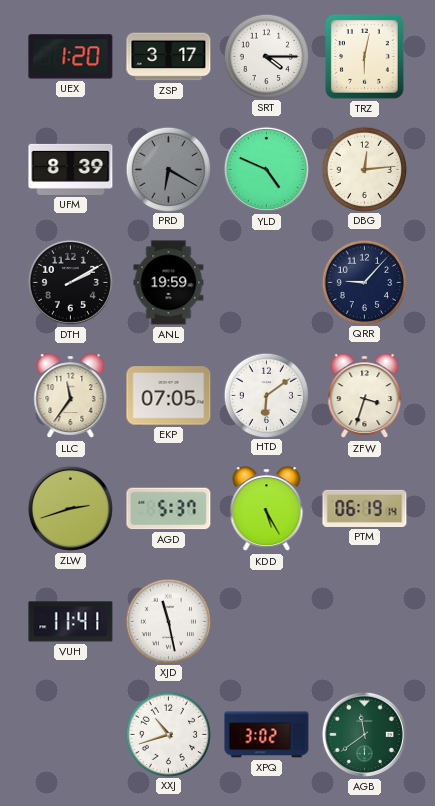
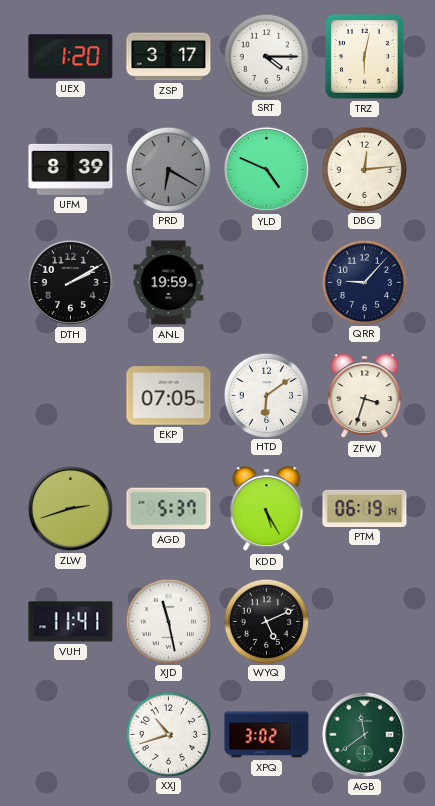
LLC: 11:36 -> none
WYQ: none -> 5:11
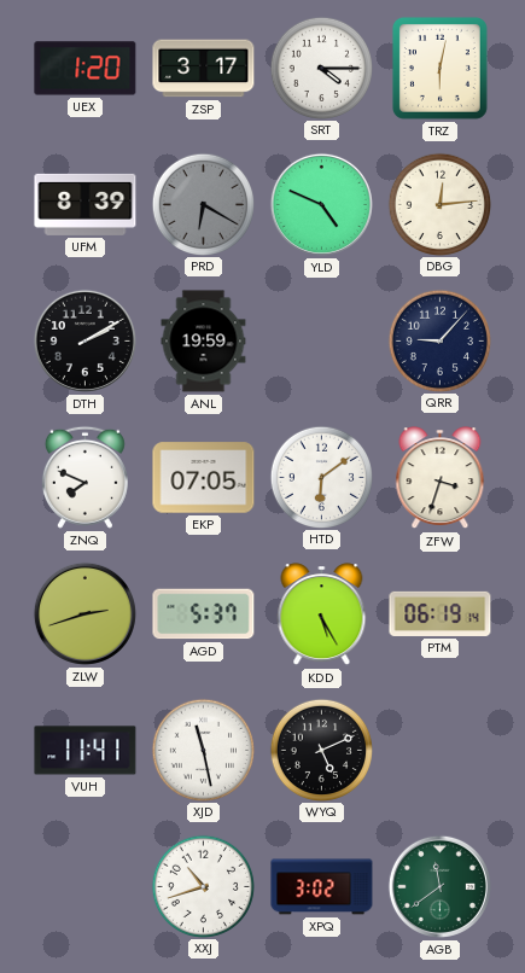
ZNQ: none -> 7:49
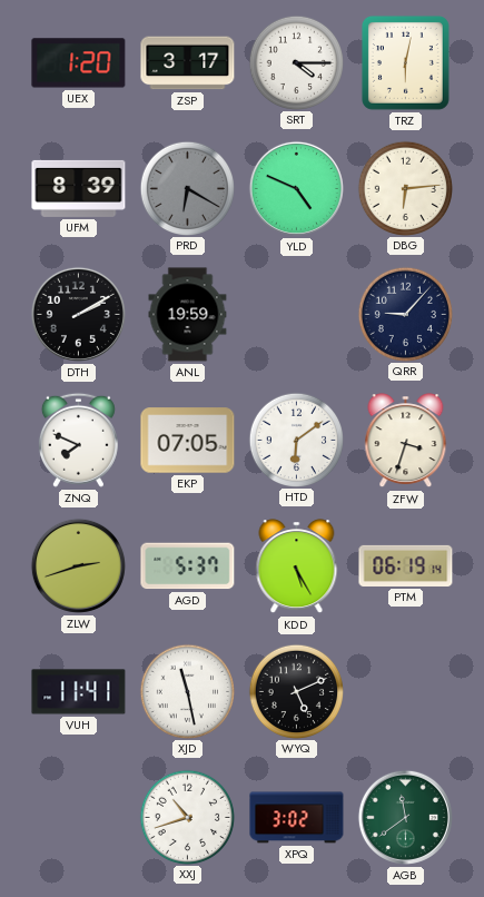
DBG: 12:14 -> 6:14
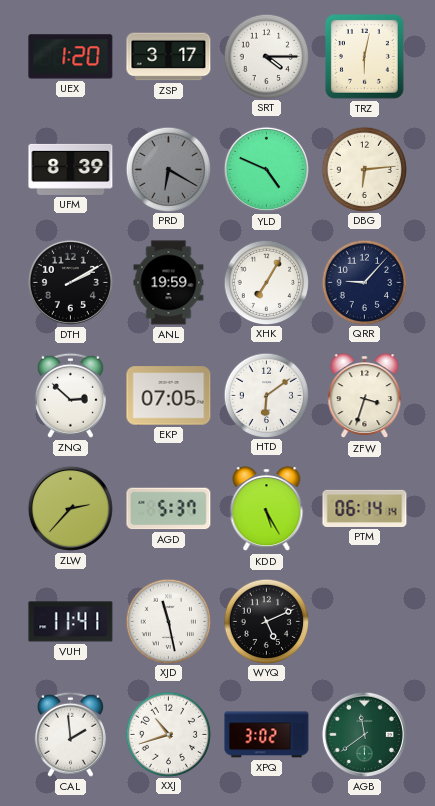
XHK: none -> 7:05
ZNQ: 7:49 -> 2:52
ZLW: 2:42 -> 2:37
PTM: 06:19 -> 06:14
CAL: none -> 1:59
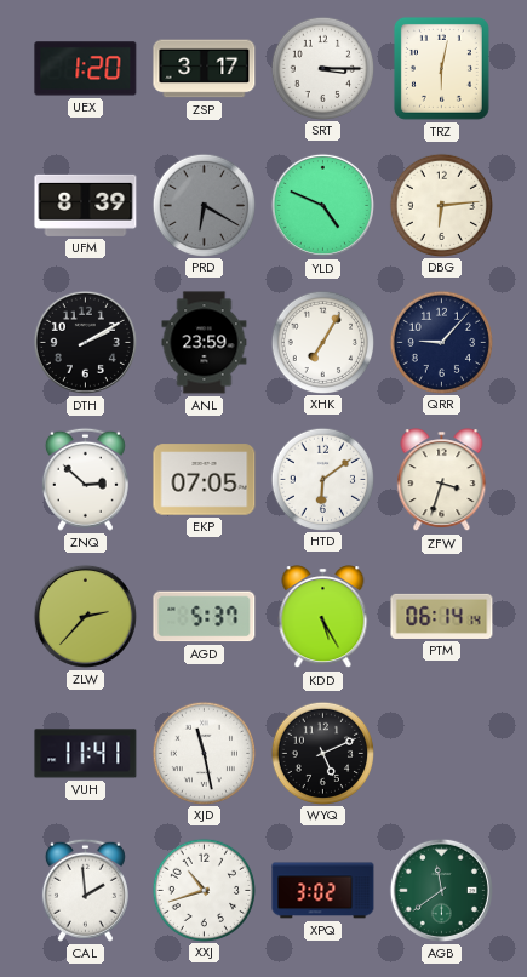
SRT: 4:15 -> 3:15
ANL: 19:59 -> 23:59
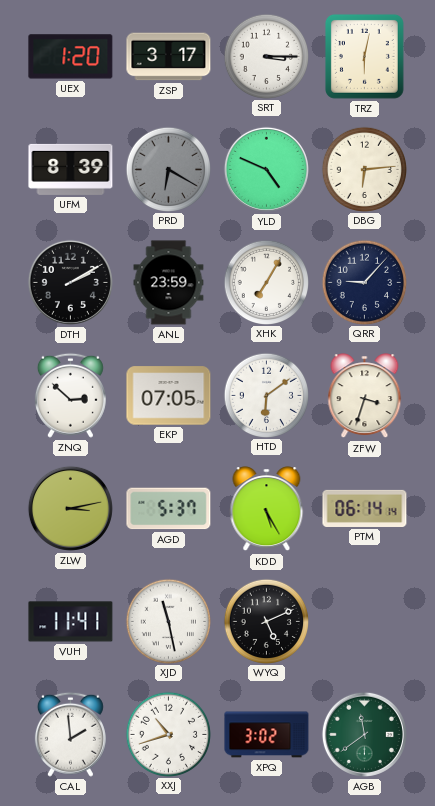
ZLW: 2:37 -> 3:13
